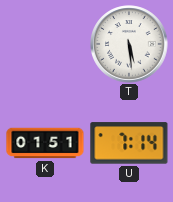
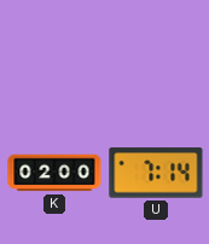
T: 5:29 -> none
K: 01:51 -> 02:00
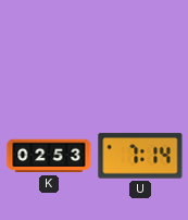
K: 02:00 -> 02:53
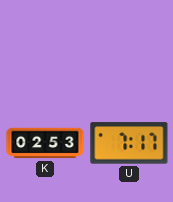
U: 7:14 -> 7:17
